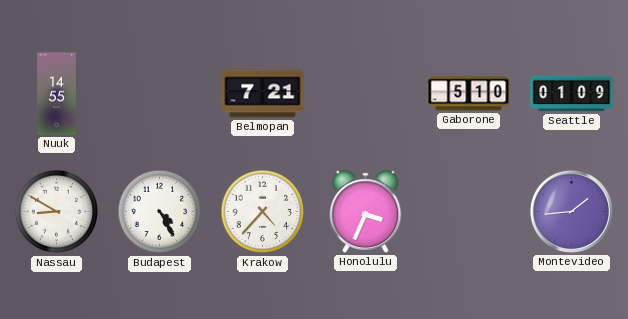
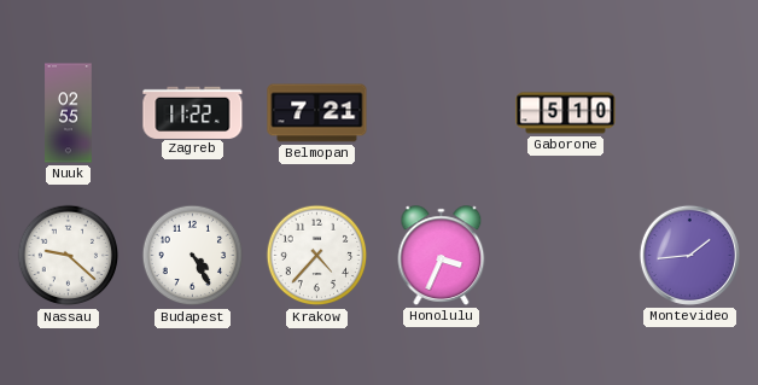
Nuuk: 14:55 -> 02:55
Zagreb: none -> 11:22
Seattle: 01:09 -> none
Nassau: 8:50 -> 9:22
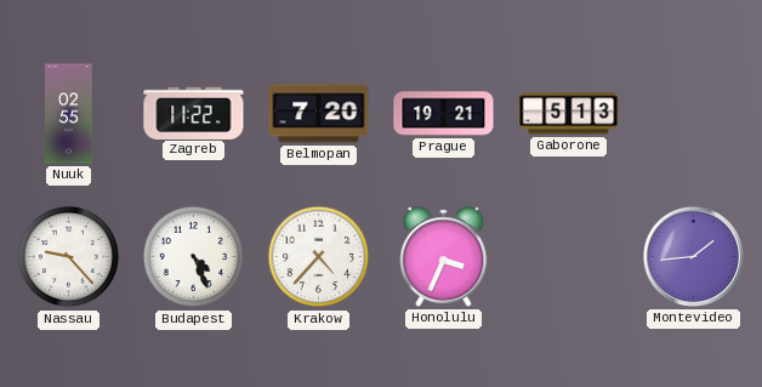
Belmopan: 7:21 -> 7:20
Prague: none -> 19:21
Gaborone: 5:10 -> 5:13
Nassau: 9:22 -> 9:23
Budapest: 4:25 -> 4:26
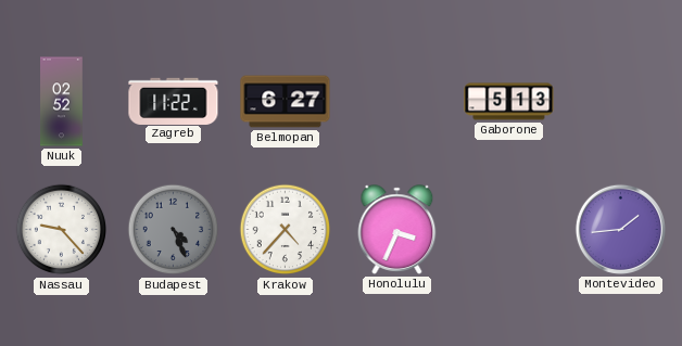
Nuuk: 02:55 -> 02:52
Belmopan: 7:20 -> 6:27
Prague: 19:21 -> none
Budapest dial: white -> grey
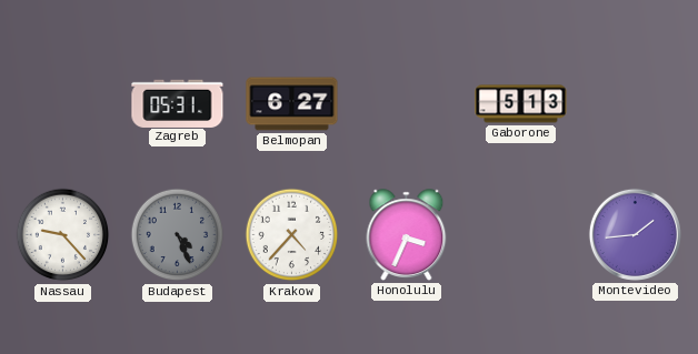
Nuuk: 02:52 -> none
Zagreb: 11:22 -> 05:31
